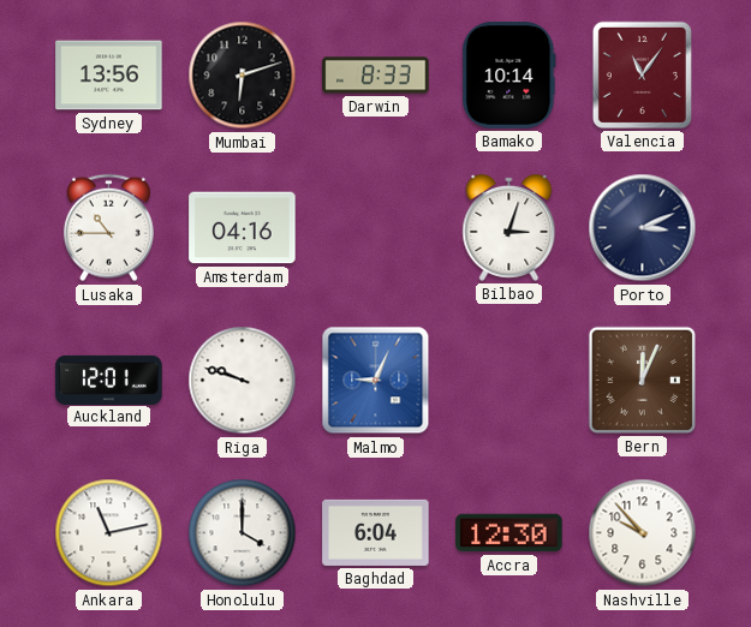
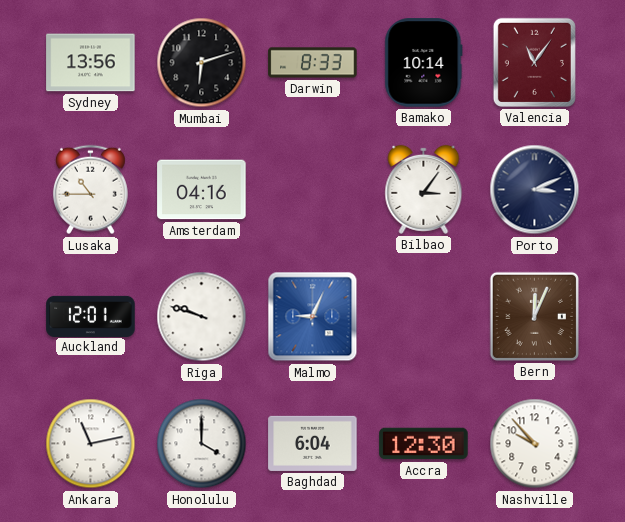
Bilbao: 3:03 -> 3:06
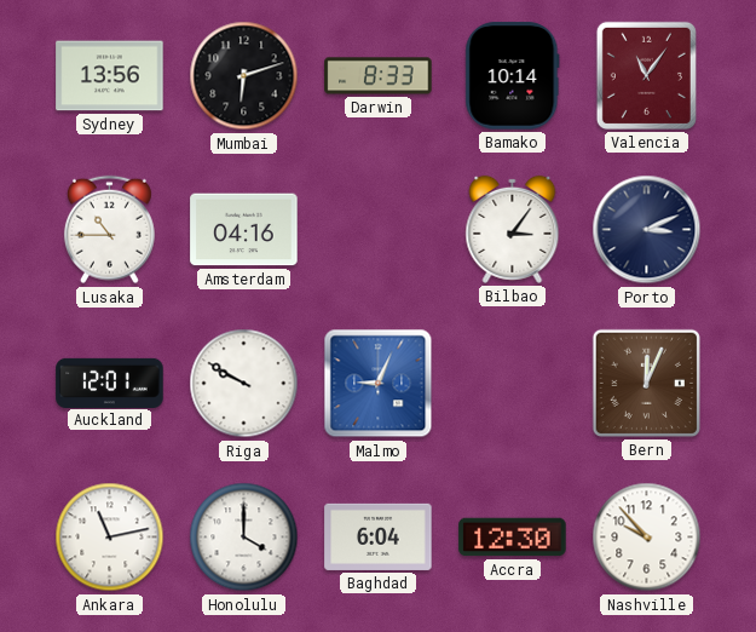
Riga: 9:48 -> 9:50
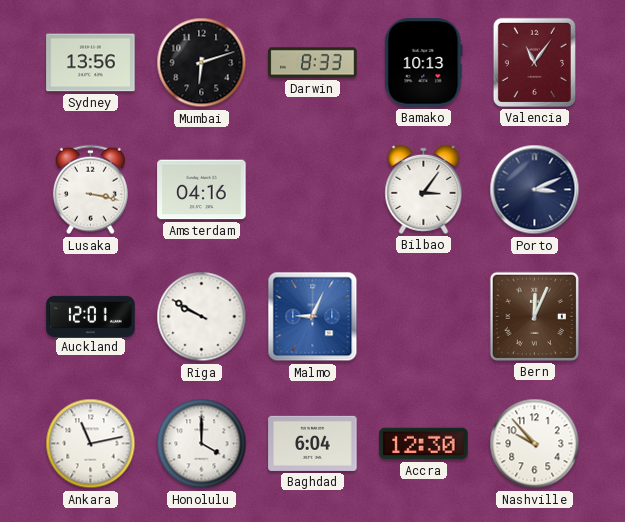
Bamako: 10:14 -> 10:13
Lusaka: 10:45 -> 3:17
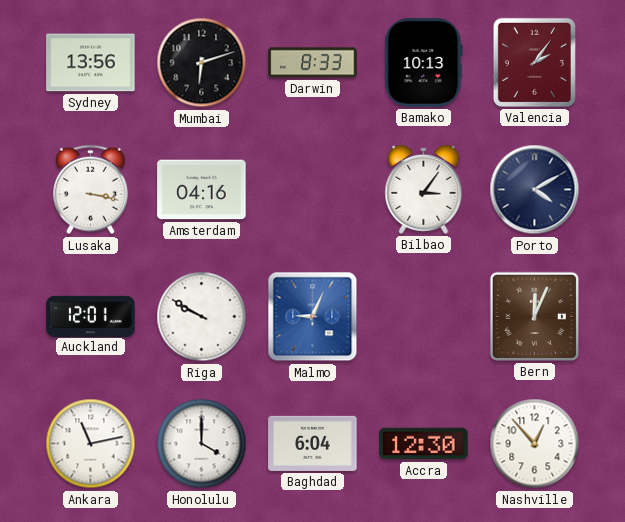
Valencia: 11:06 -> 2:06
Porto: 3:11 -> 4:10
Nashville: 9:53 -> 12:53
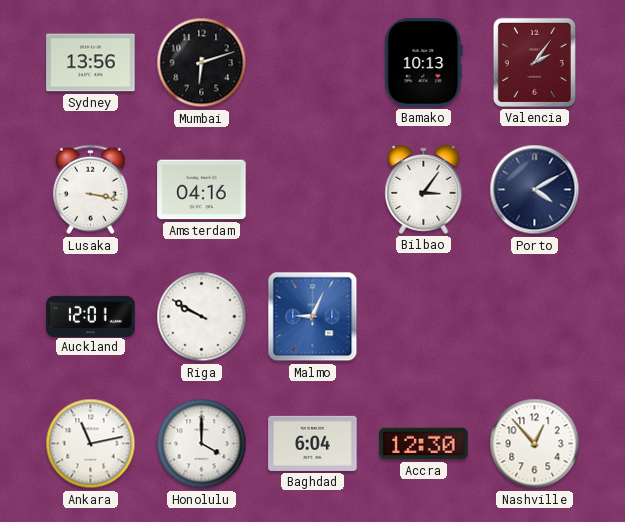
Darwin: 8:33 -> none
Bern: 12:04 -> none
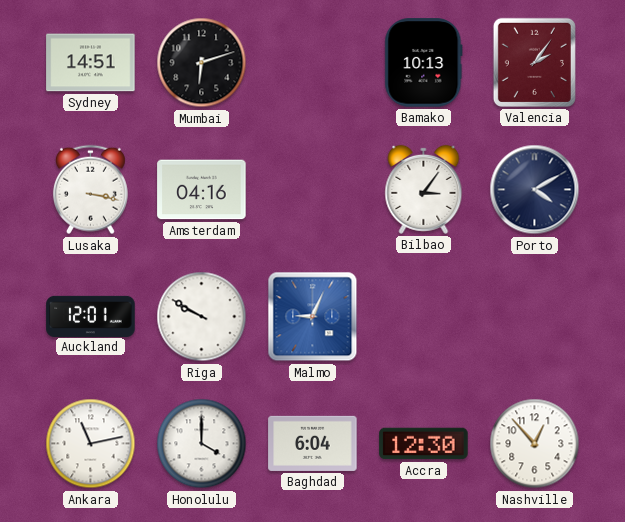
Sydney: 13:56 -> 14:51
